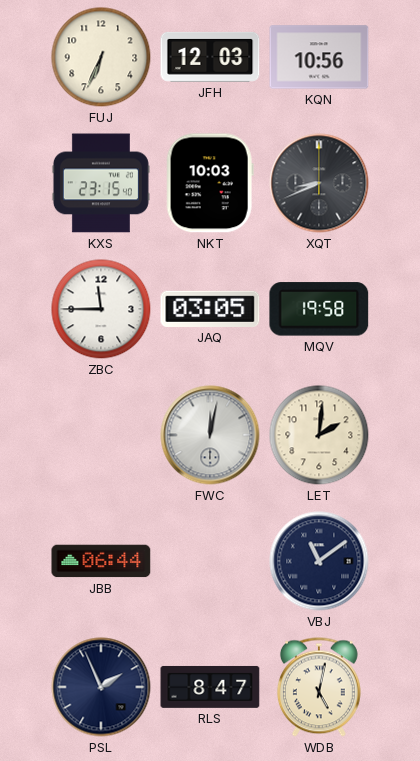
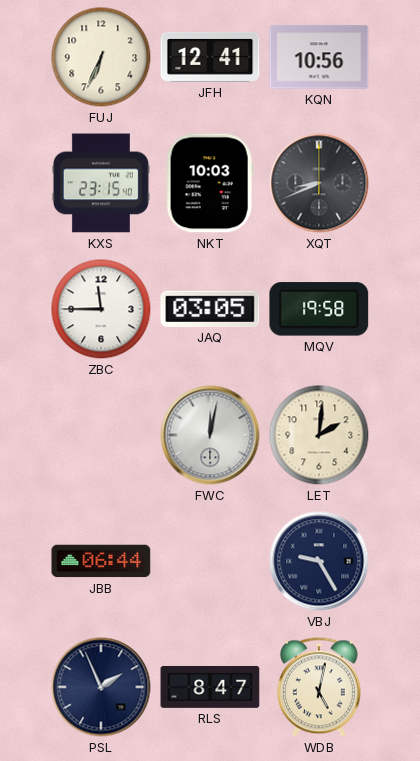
JFH: 12:03 -> 12:41
VBJ: 11:09 -> 9:25
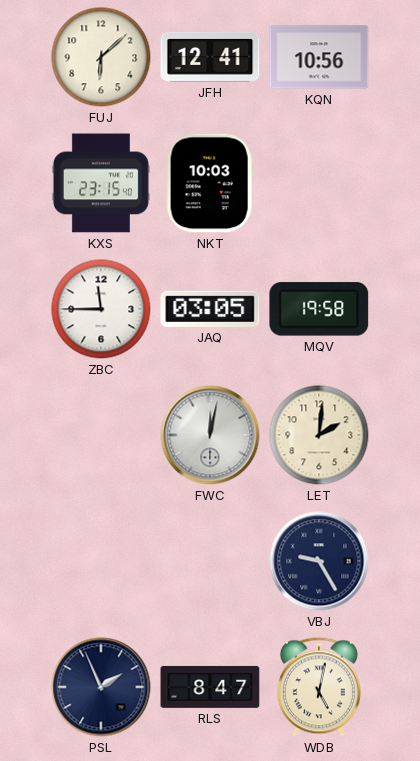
FUJ: 6:34 -> 6:08
XQT: 8:41 -> none
JBB: 06:44 -> none
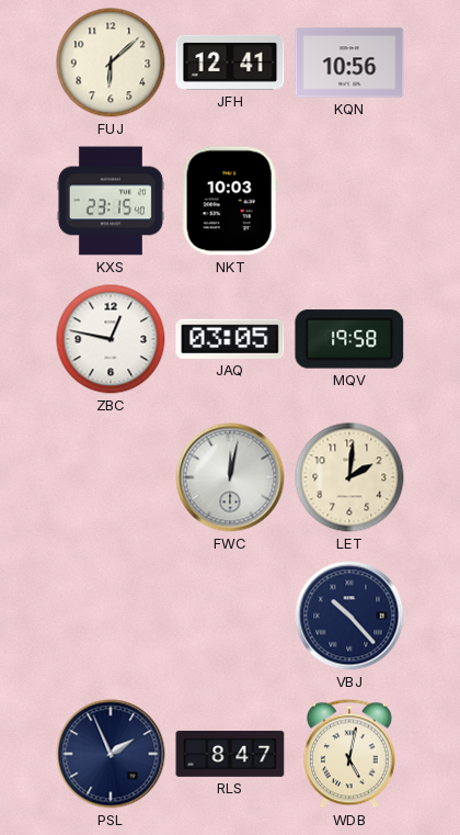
ZBC: 11:45 -> 12:47
VBJ: 9:25 -> 10:23
